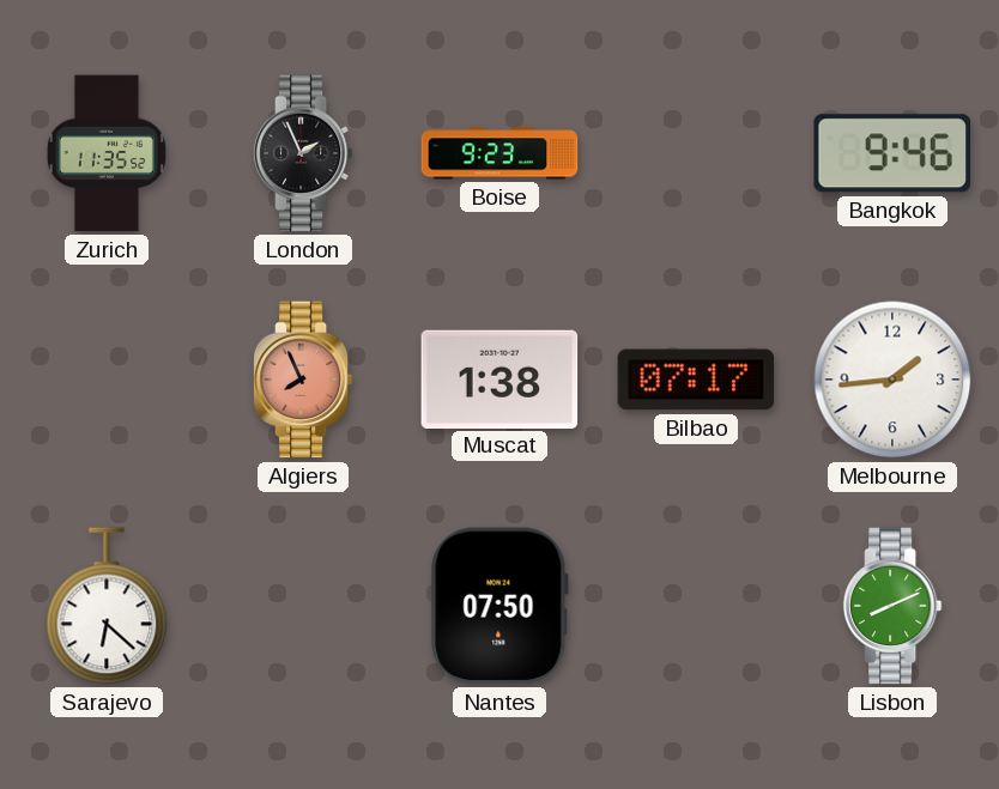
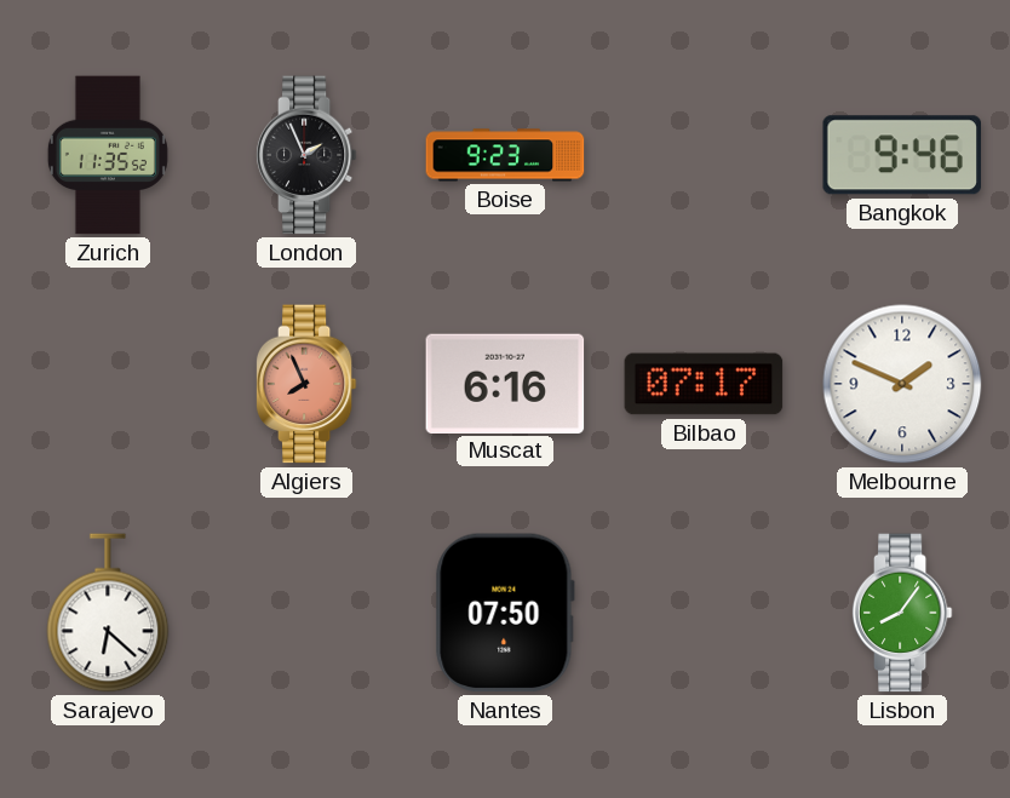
Muscat: 1:38 -> 6:16
Melbourne: 1:44 -> 1:49
Lisbon: 8:11 -> 8:06
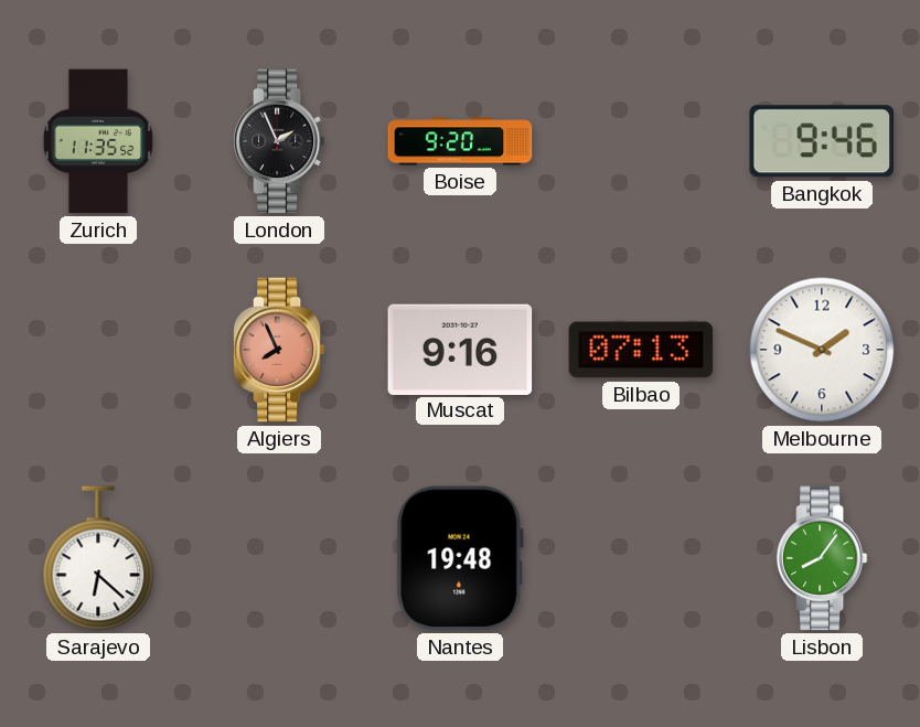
Boise: 9:23 -> 9:20
Muscat: 6:16 -> 9:16
Bilbao: 07:17 -> 07:13
Nantes: 07:50 -> 19:48
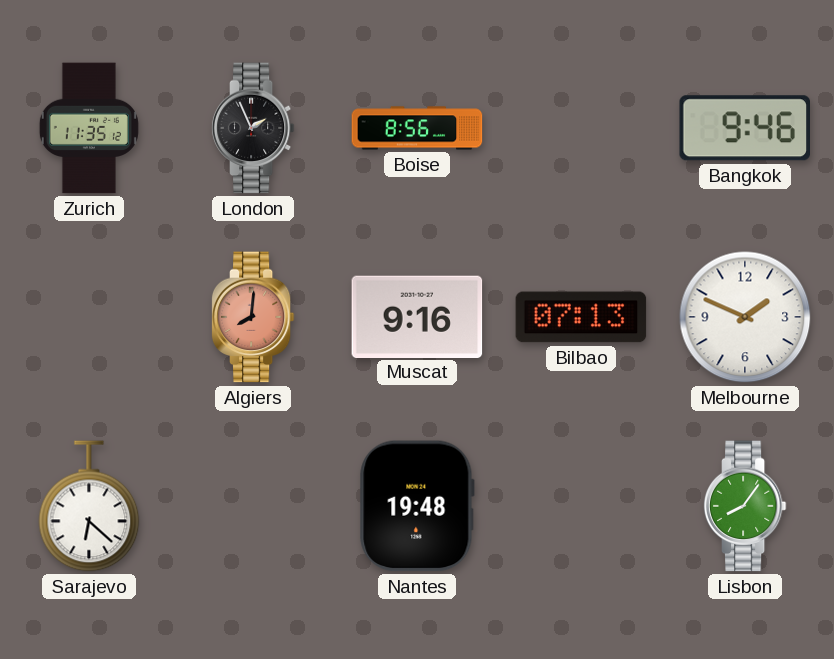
Zurich: 11:35:52 -> 11:35:12
Boise: 9:20 -> 8:56
Algiers: 7:56 -> 8:01
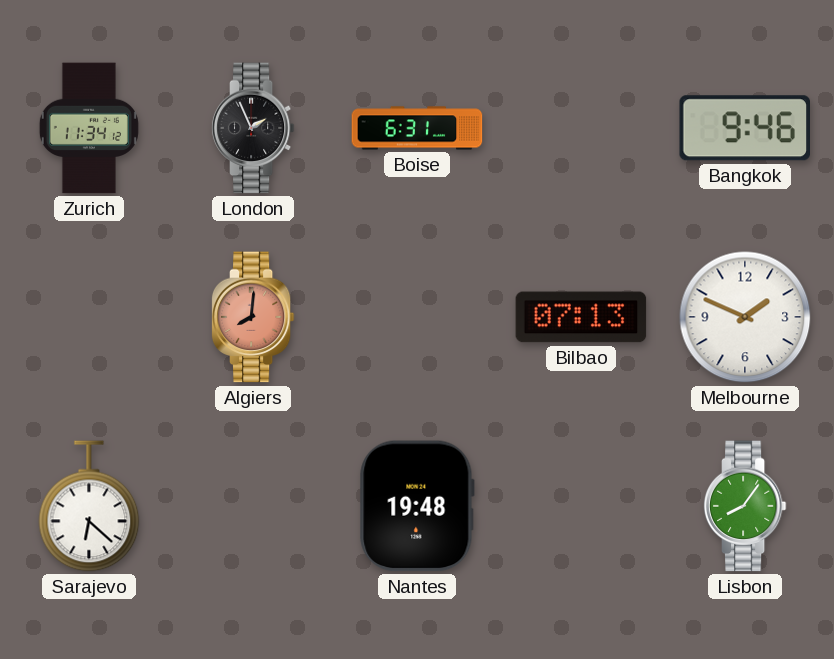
Zurich: 11:35 -> 11:34
Boise: 8:56 -> 6:31
Muscat: 9:16 -> none
